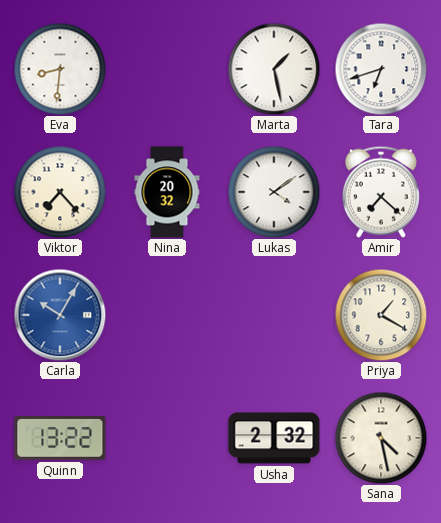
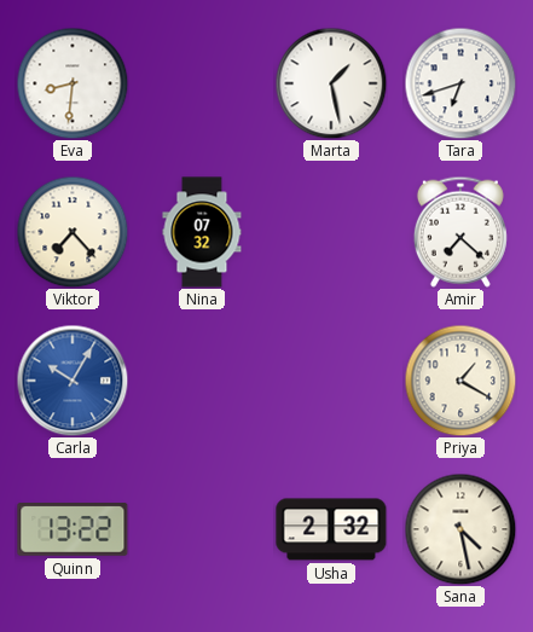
Nina: 20:32 -> 07:32
Lukas: 4:09 -> none
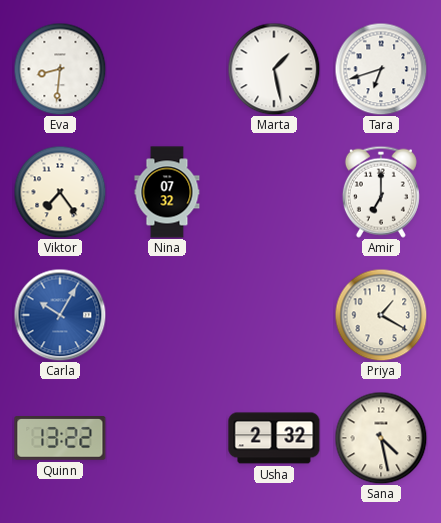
Viktor: 7:23 -> 7:24
Amir: 7:22 -> 7:00
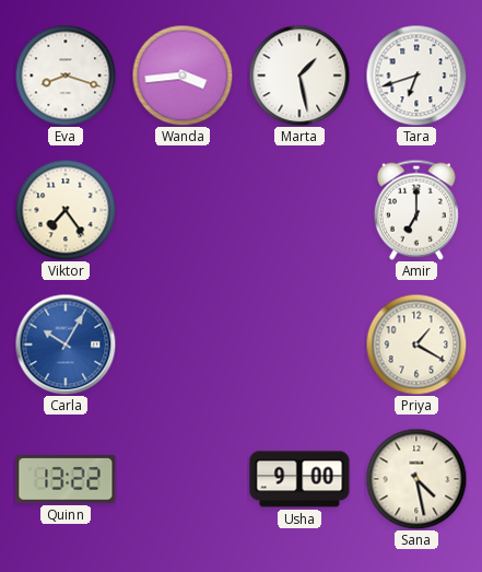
Eva: 8:31 -> 8:18
Wanda: none -> 3:44
Nina: 07:32 -> none
Usha: 2:32 -> 9:00
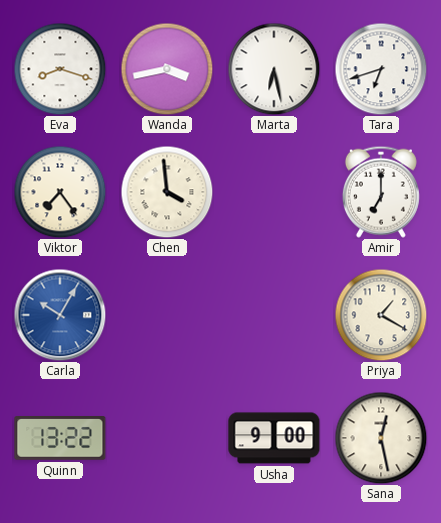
Wanda: 3:44 -> 3:43
Marta: 1:28 -> 6:28
Chen: none -> 3:59
Sana: 4:28 -> 12:28
